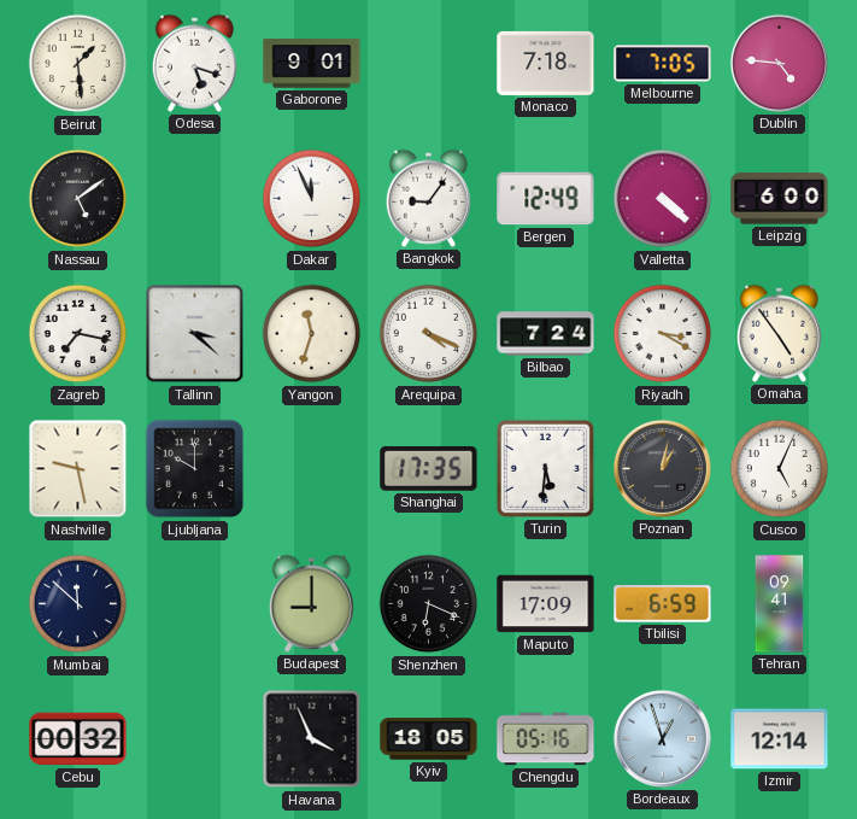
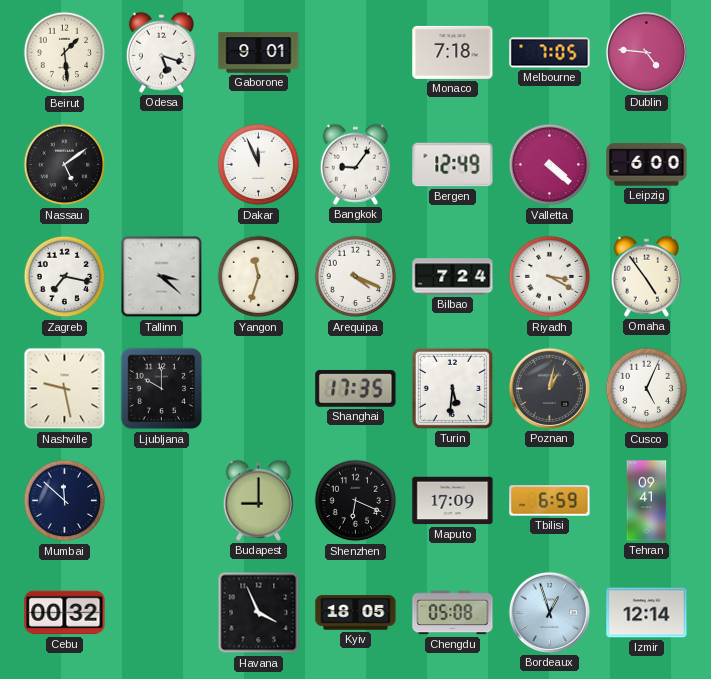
Chengdu: 05:16 -> 05:08
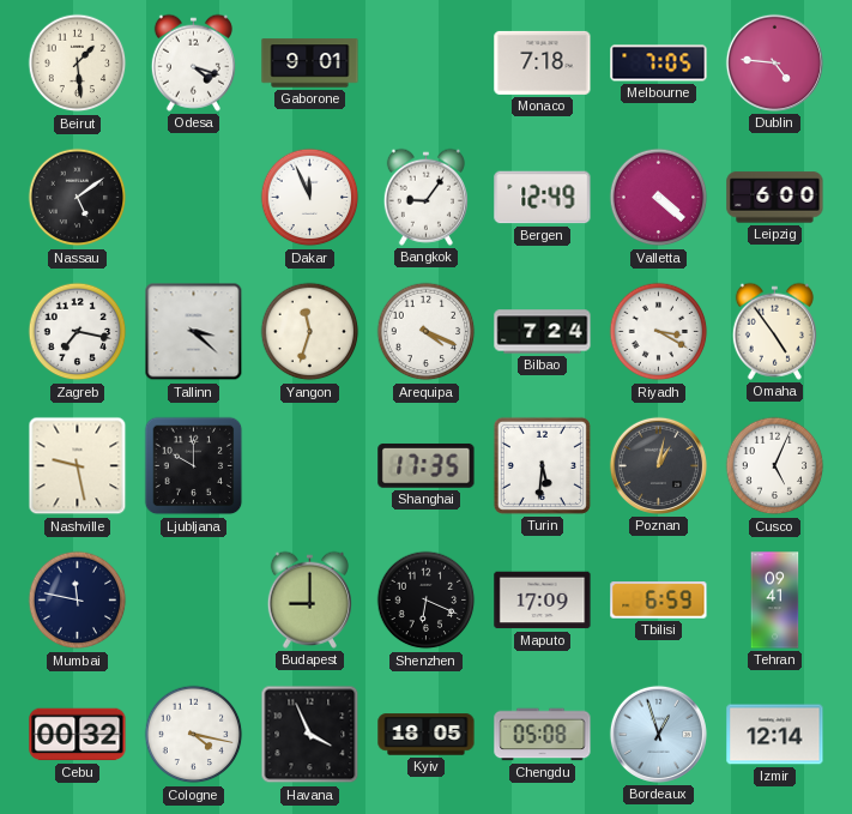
Odesa: 5:18 -> 4:18
Mumbai: 11:52 -> 11:47
Cologne: none -> 4:17
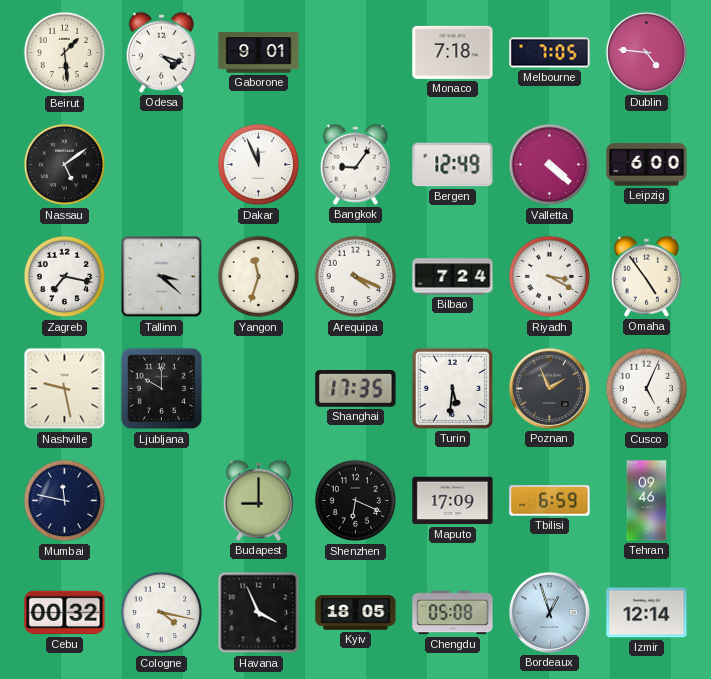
Poznan: 1:02 -> 1:56
Tehran: 09:41 -> 09:46
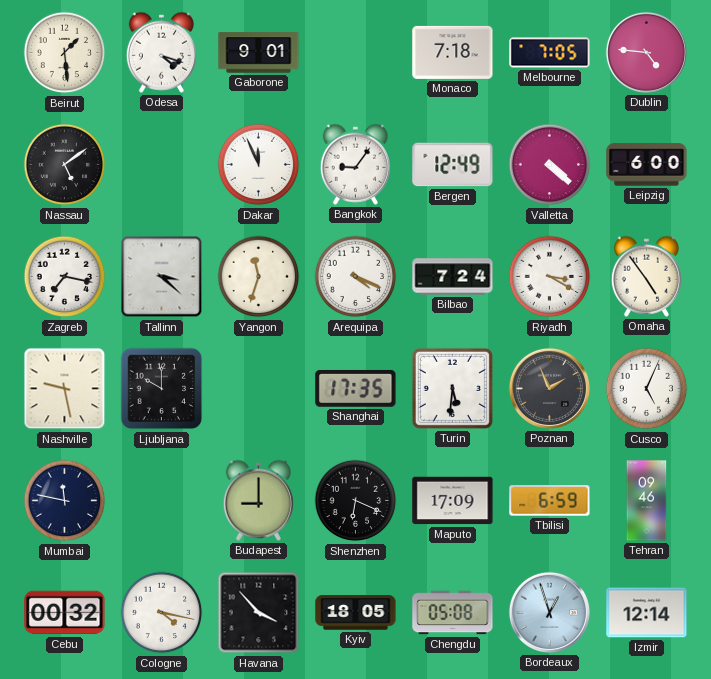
Havana: 3:56 -> 3:53
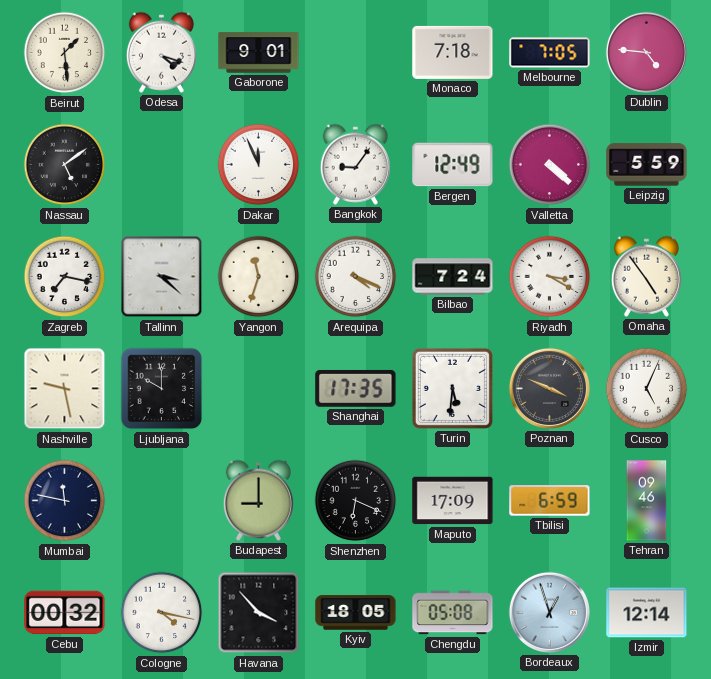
Leipzig: 6:00 -> 5:59
Poznan: 1:56 -> 3:49
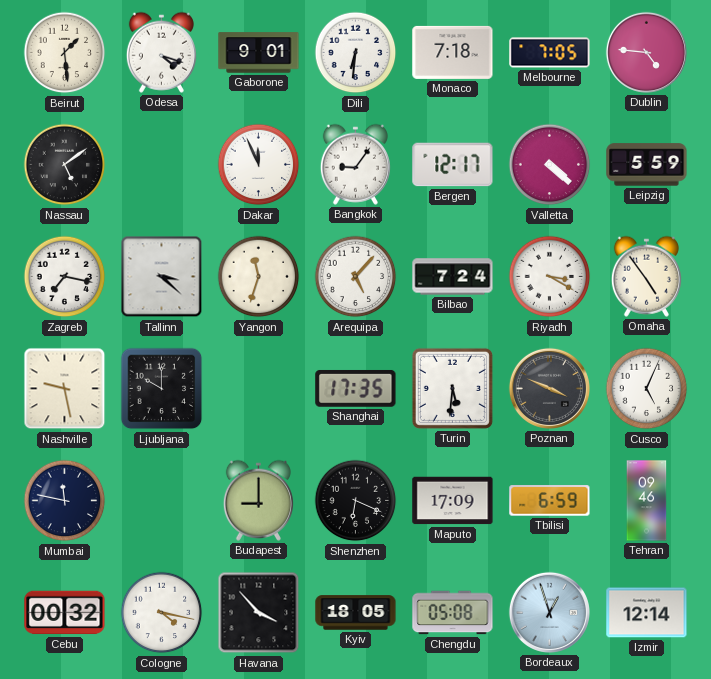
Dili: none -> 6:31
Bergen: 12:49 -> 12:17
Arequipa: 4:19 -> 5:07
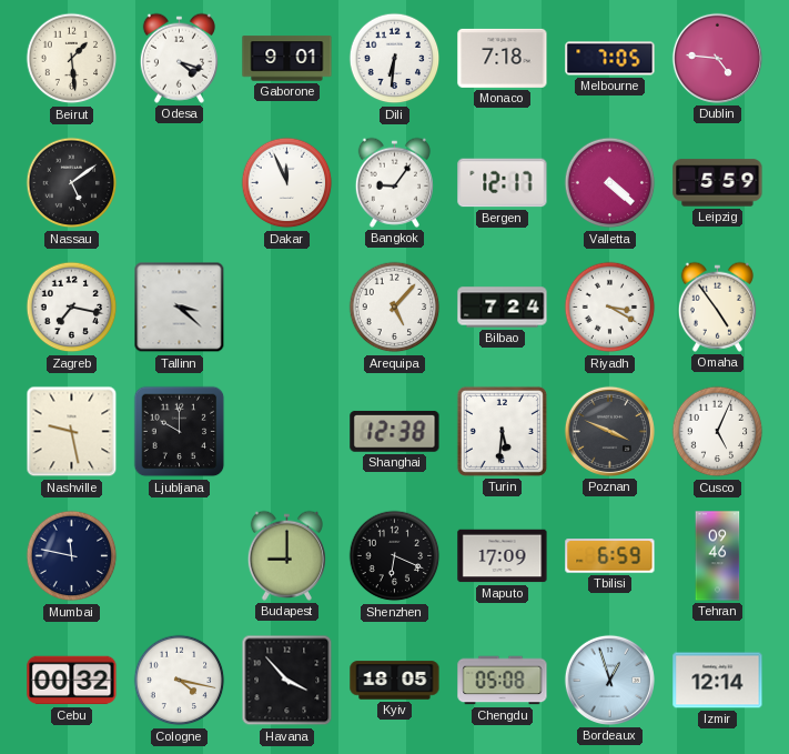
Yangon: 11:33 -> none
Shanghai: 17:35 -> 12:38
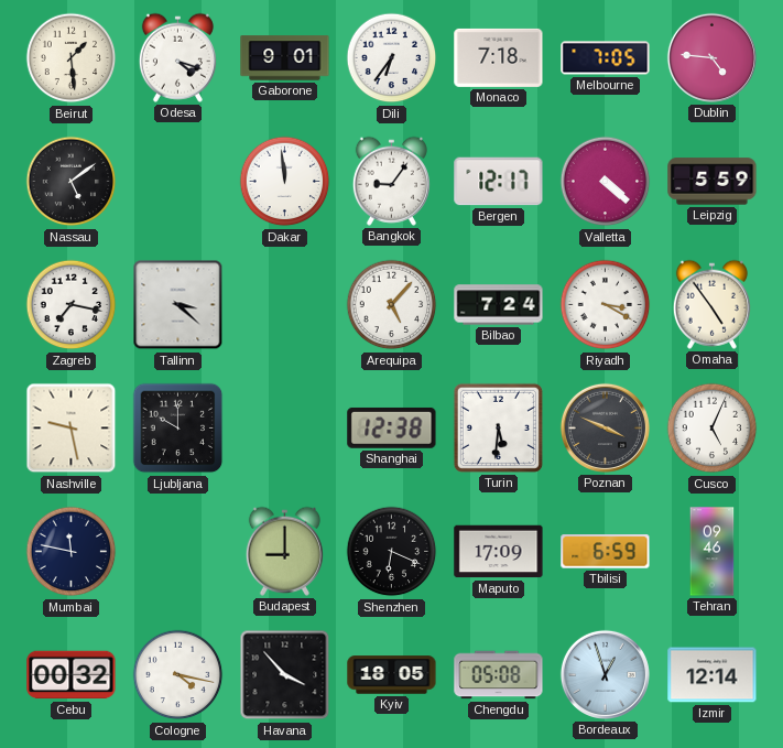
Dili: 6:31 -> 6:36
Dakar: 11:56 -> 11:59
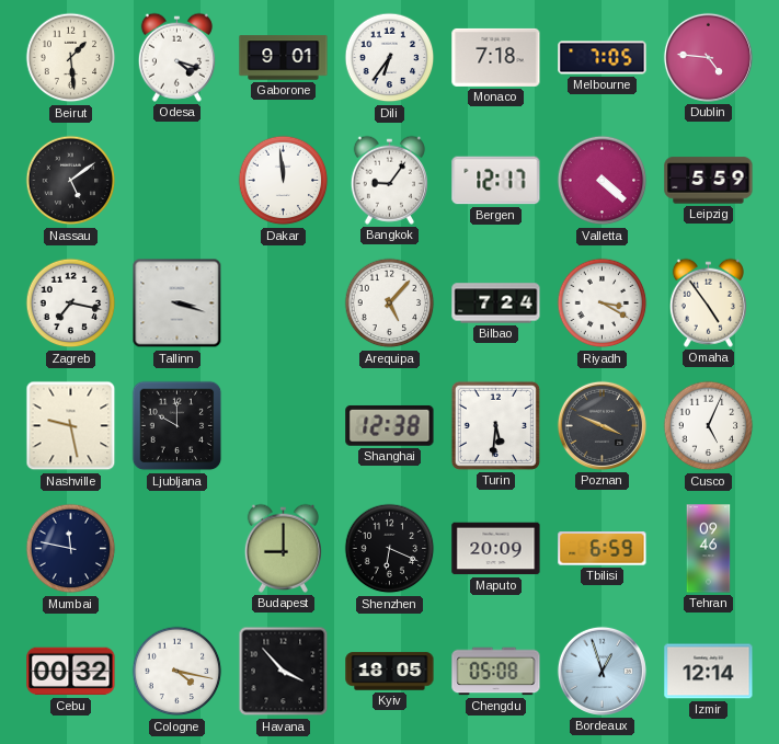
Tallinn: 3:22 -> 3:18
Maputo: 17:09 -> 20:09
